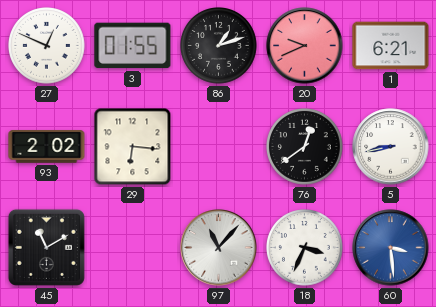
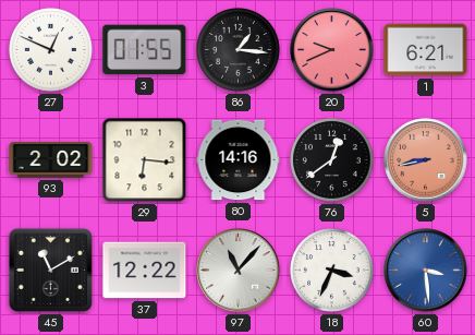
86: 1:12 -> 1:16
80: none -> 14:16
5 dial: white -> salmon
37: none -> 12:22
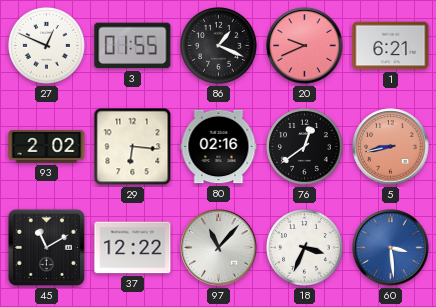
86: 1:16 -> 1:19
80: 14:16 -> 02:16
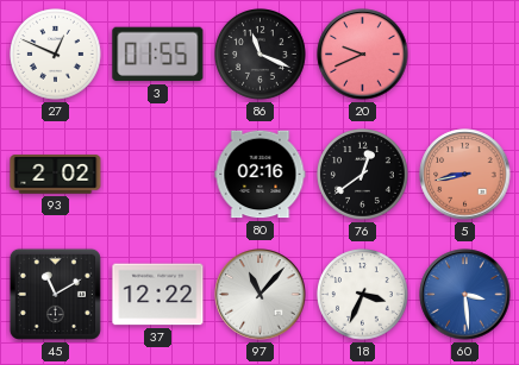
86: 1:19 -> 11:19
1: 6:21 -> none
29: 6:16 -> none
